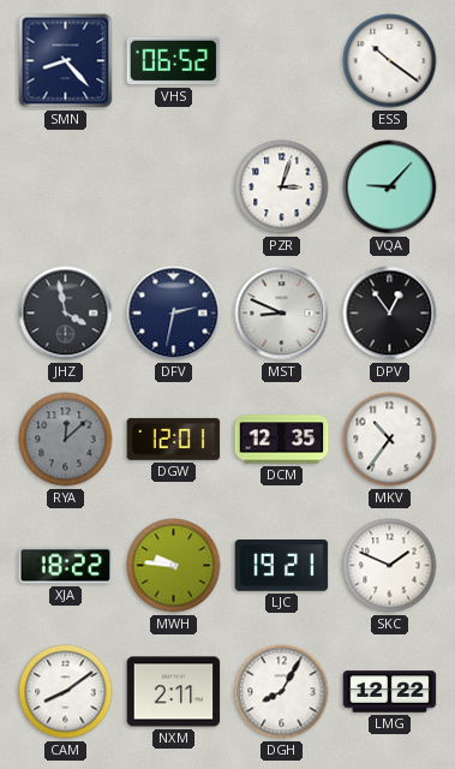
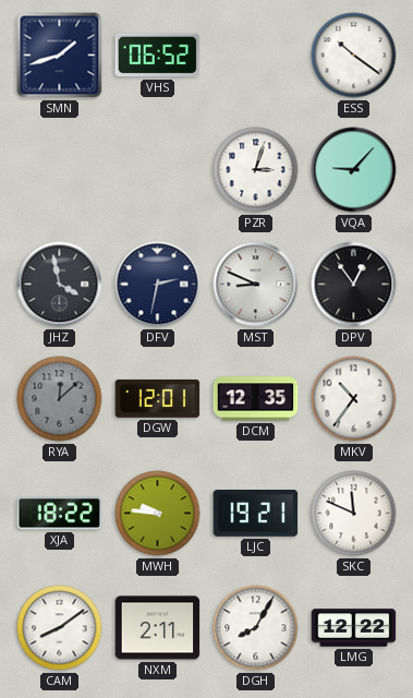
SMN: 8:23 -> 1:42
SKC: 1:49 -> 11:49
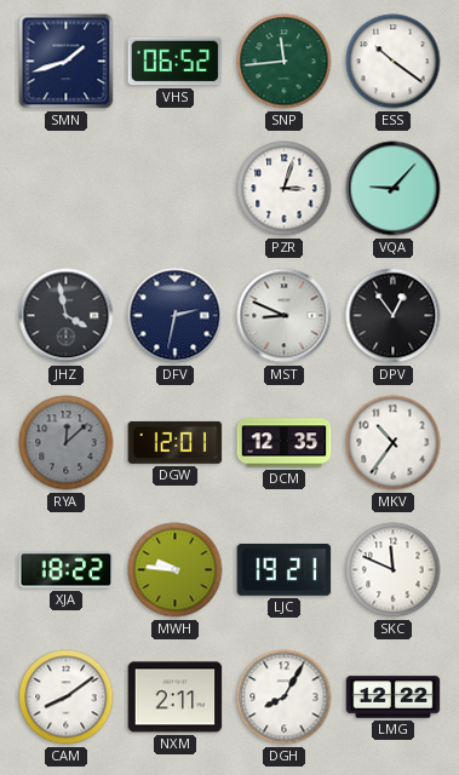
SNP: none -> 11:44
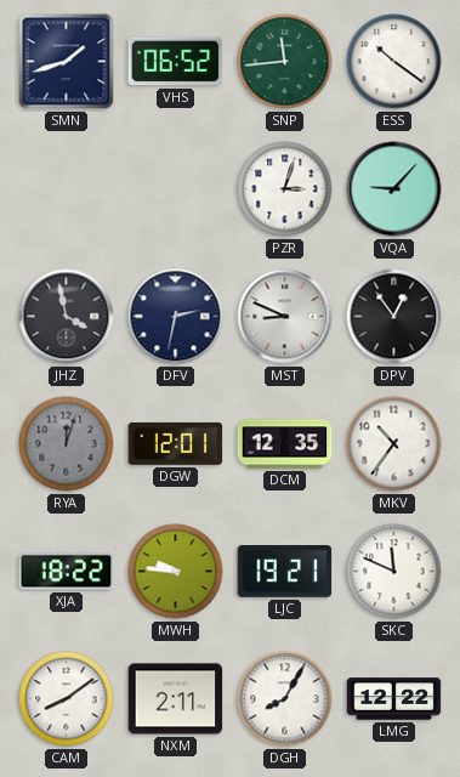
RYA: 12:08 -> 12:03
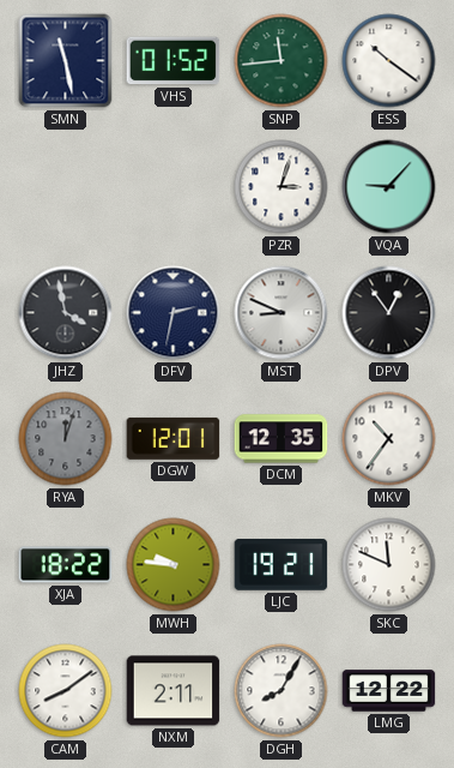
SMN: 1:42 -> 11:28
VHS: 06:52 -> 01:52
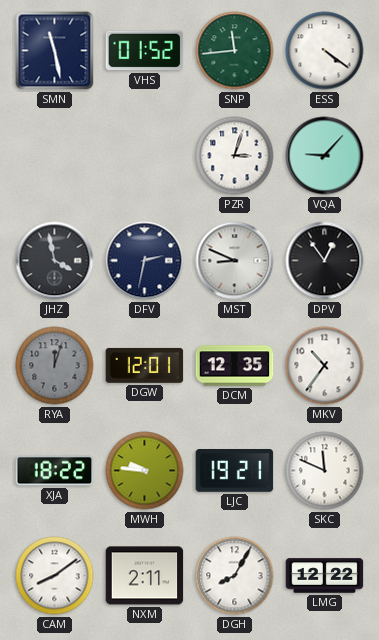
ESS: 10:21 -> 4:21
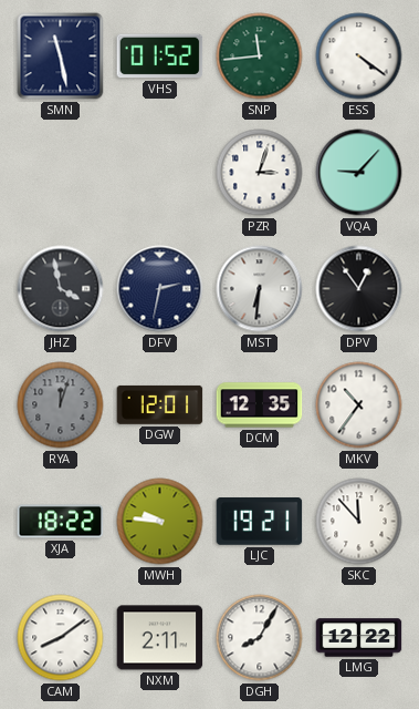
MST: 8:49 -> 6:31
SKC: 11:49 -> 11:53
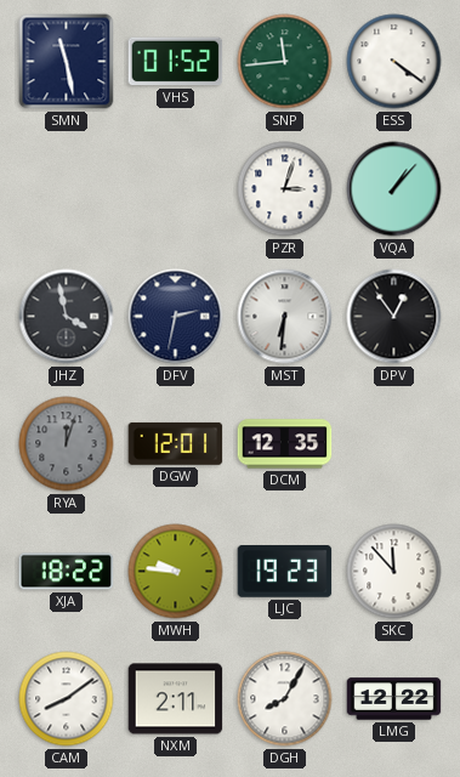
VQA: 9:07 -> 1:07
MKV: 10:36 -> none
LJC: 19:21 -> 19:23
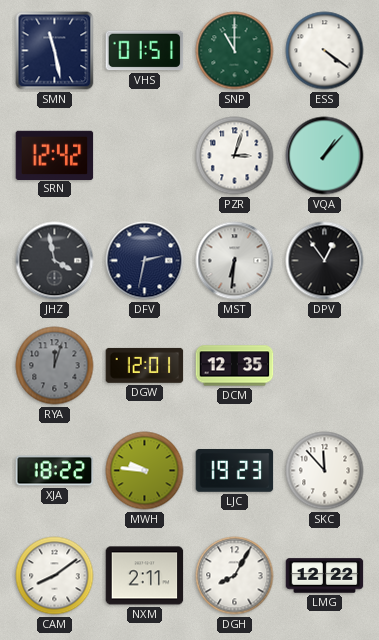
VHS: 01:52 -> 01:51
SNP: 11:44 -> 11:00
SRN: none -> 12:42
